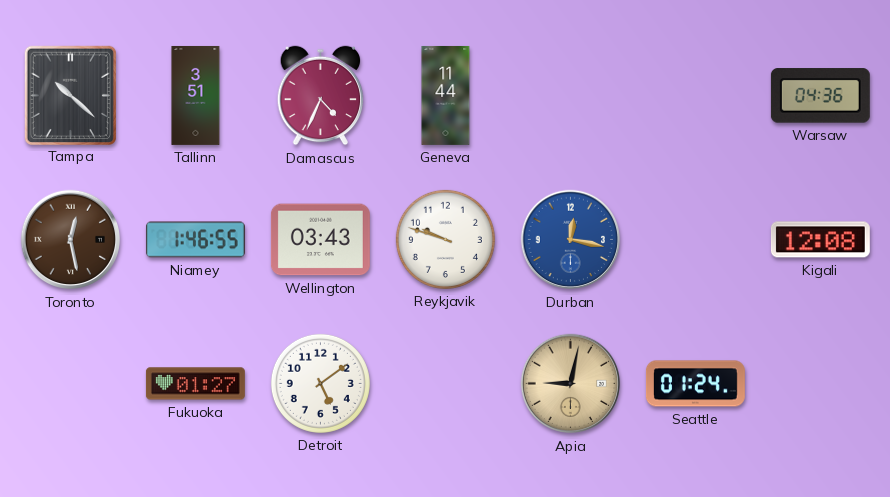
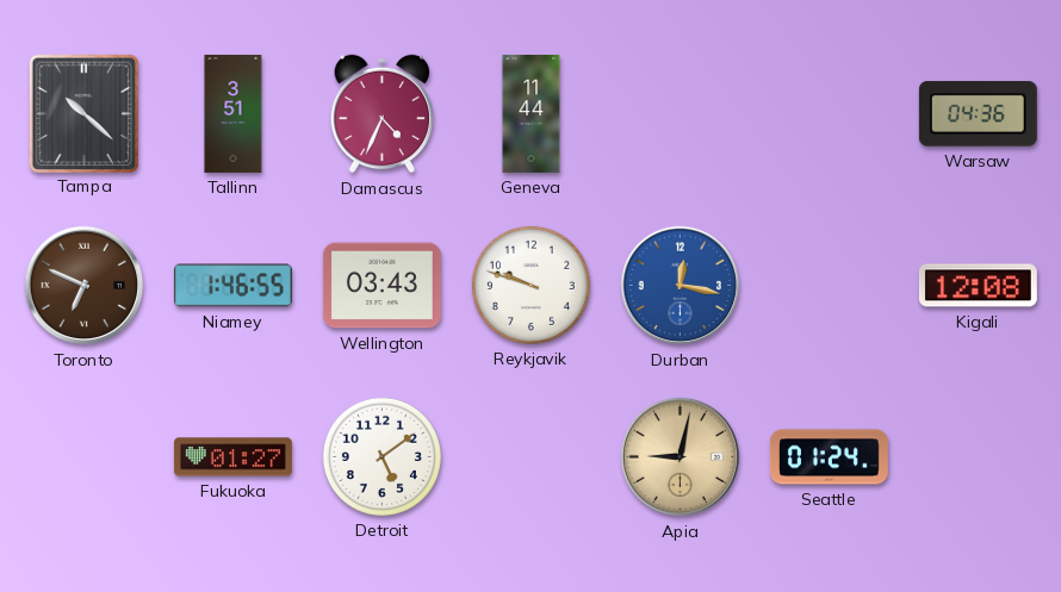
Toronto: 12:28 -> 6:49
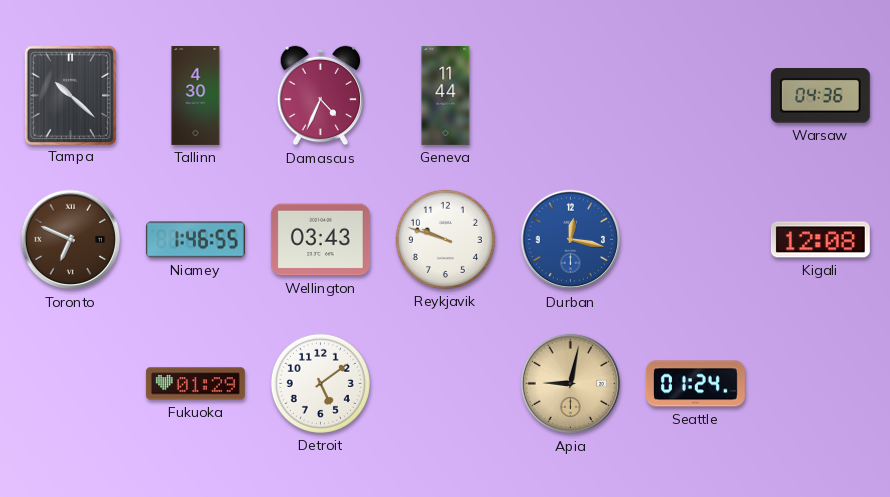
Tallinn: 3:51 -> 4:30
Fukuoka: 01:27 -> 01:29
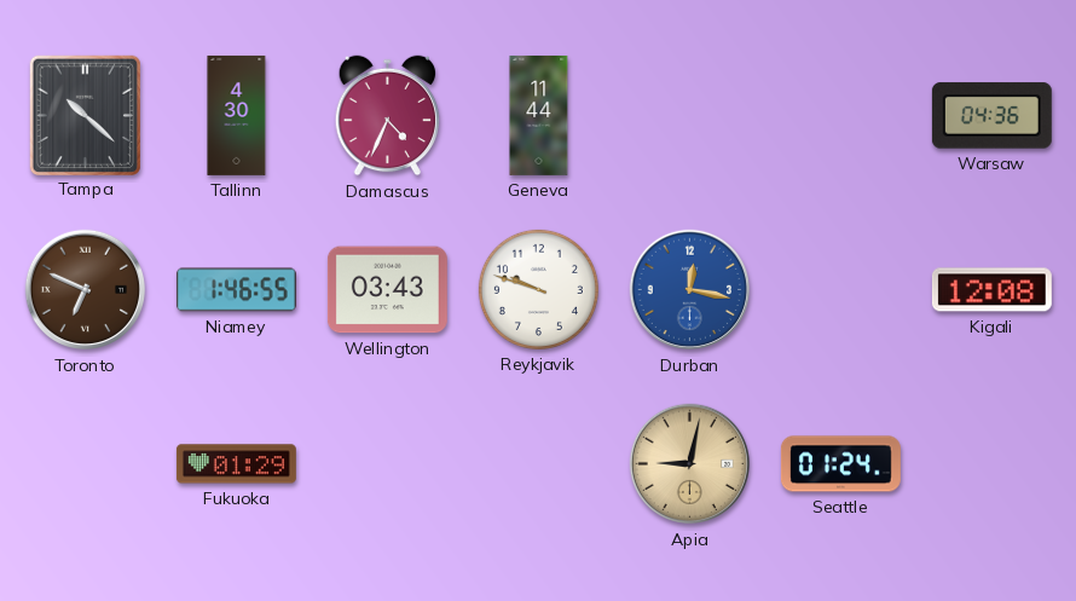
Detroit: 5:09 -> none
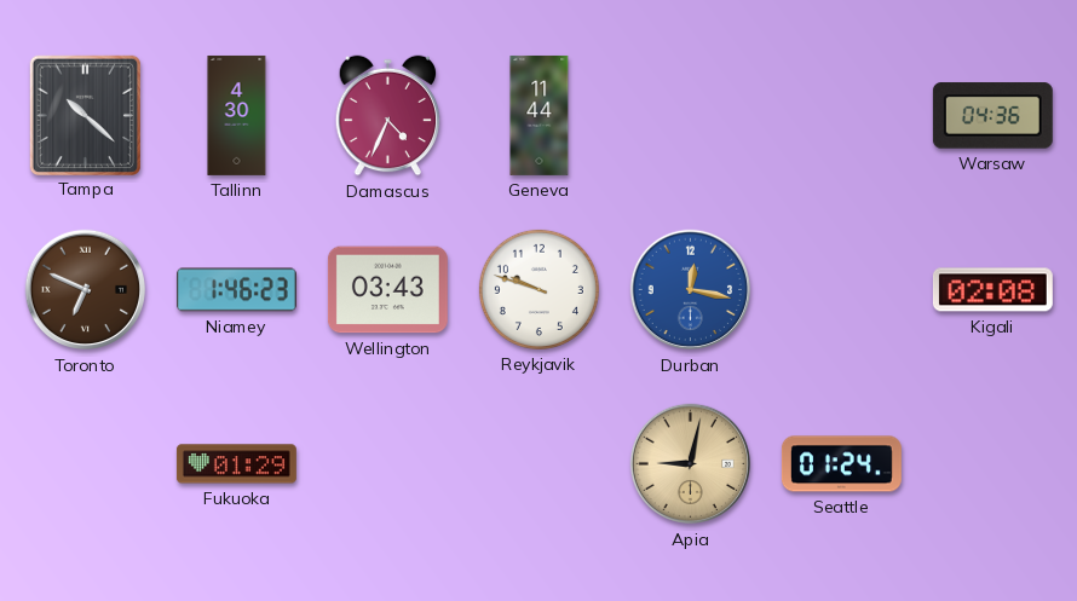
Niamey: 1:46:55 -> 1:46:23
Kigali: 12:08 -> 02:08
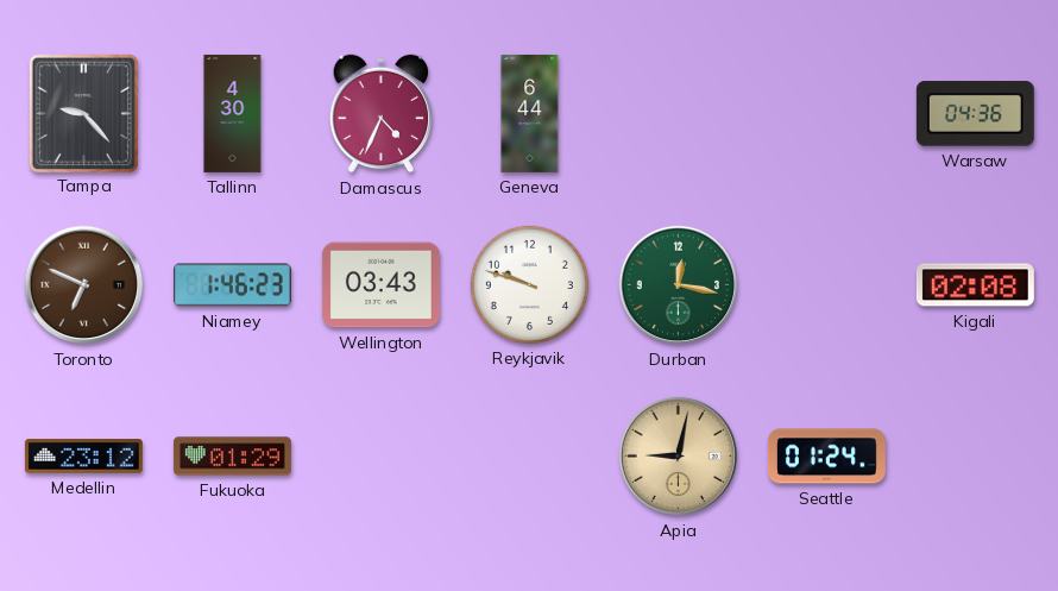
Tampa: 10:22 -> 9:23
Geneva: 11:44 -> 6:44
Durban dial: blue -> green
Medellin: none -> 23:12
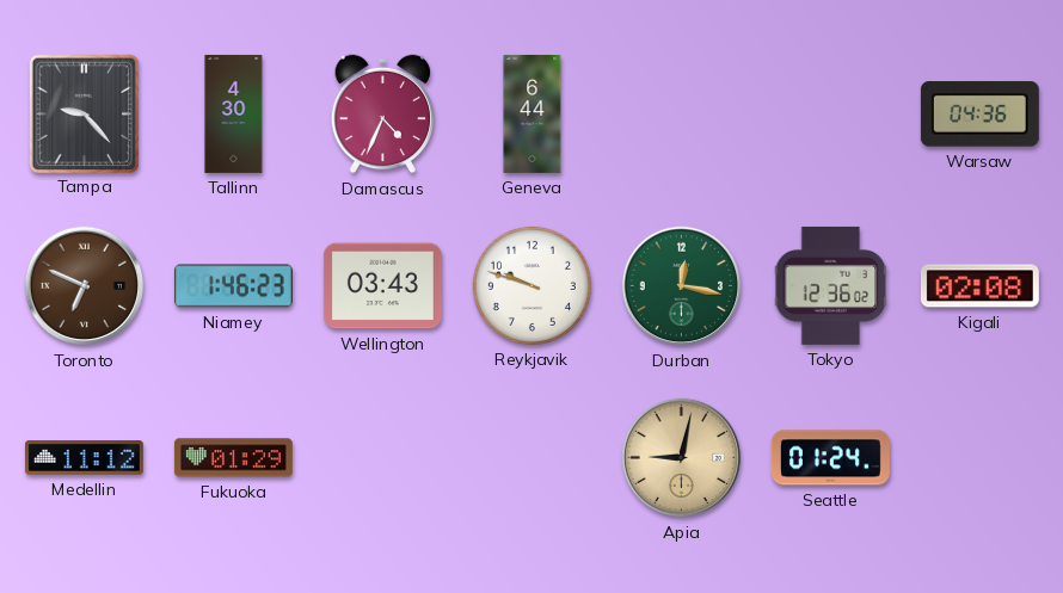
Tokyo: none -> 12:36
Medellin: 23:12 -> 11:12
